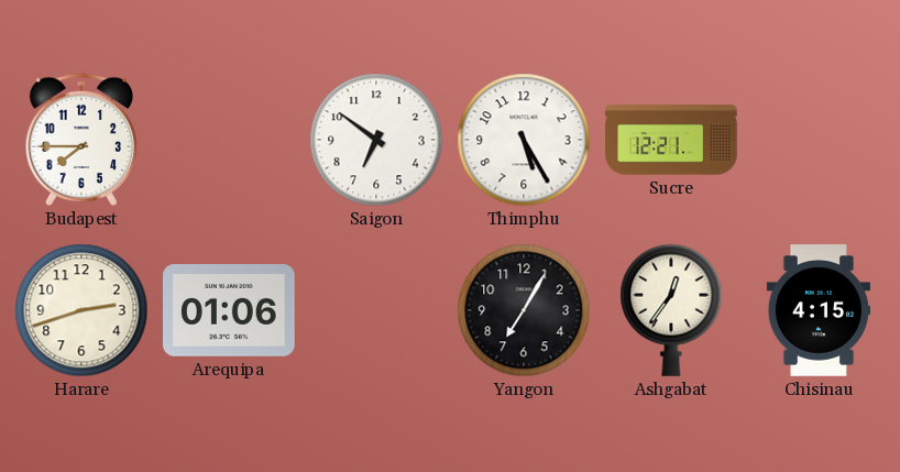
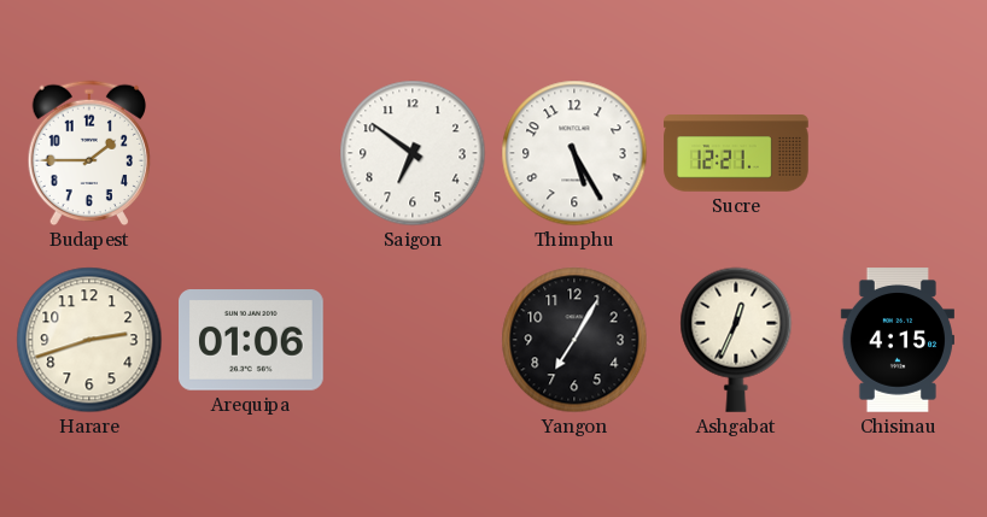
Budapest: 7:45 -> 1:45
Ashgabat: 12:36 -> 12:34
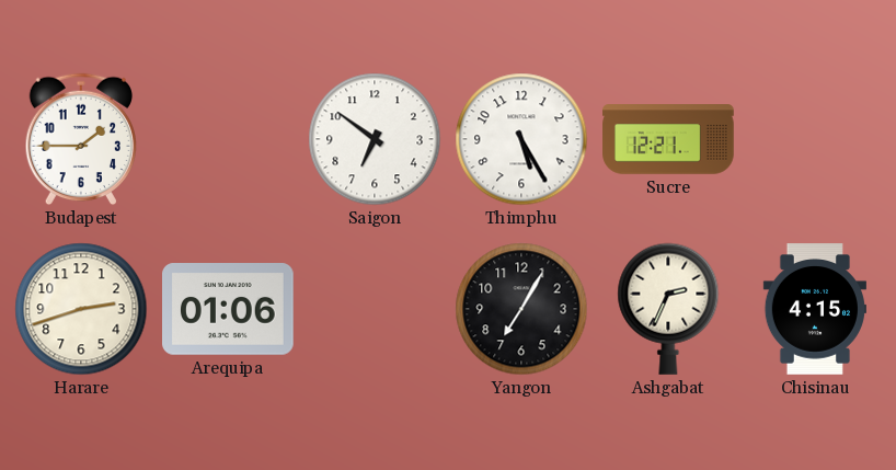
Ashgabat: 12:34 -> 2:34
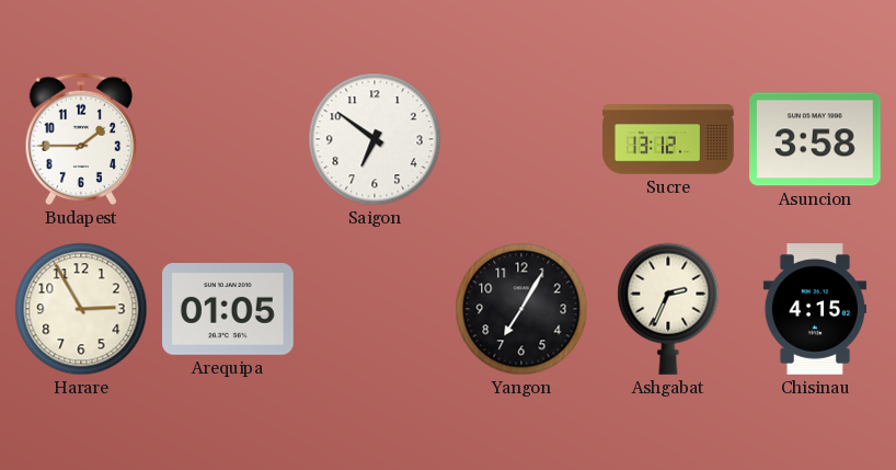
Thimphu: 5:25 -> none
Sucre: 12:21 -> 13:12
Asuncion: none -> 3:58
Harare: 2:42 -> 2:55
Arequipa: 01:06 -> 01:05
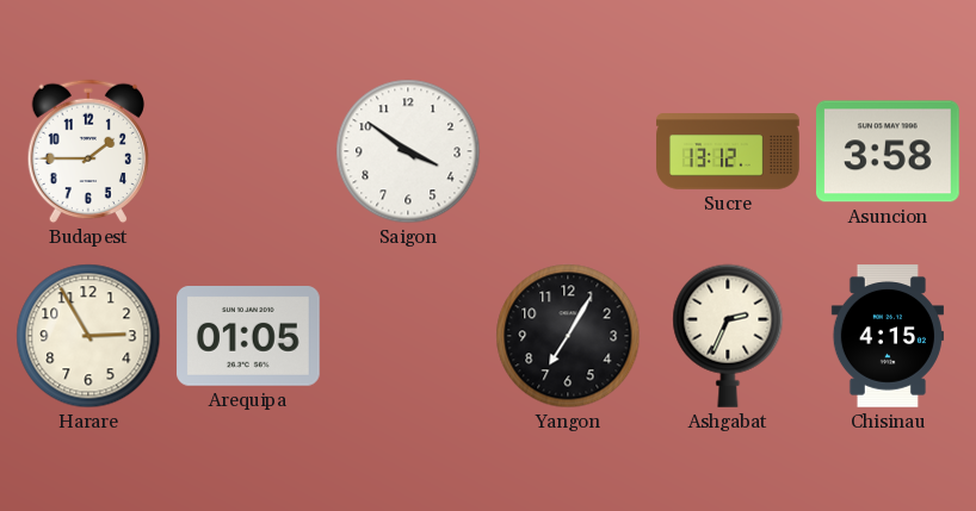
Saigon: 6:51 -> 3:51
